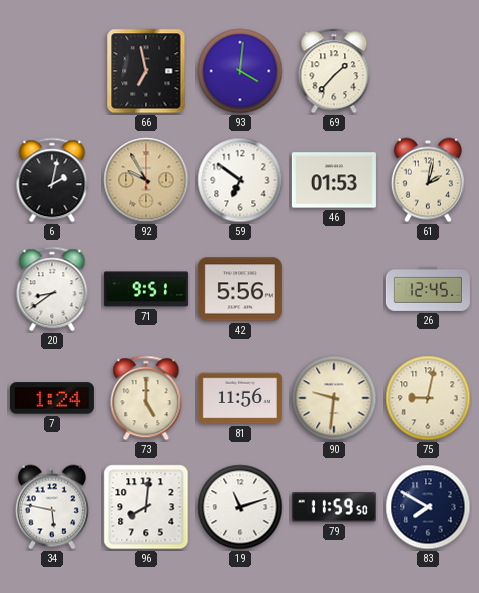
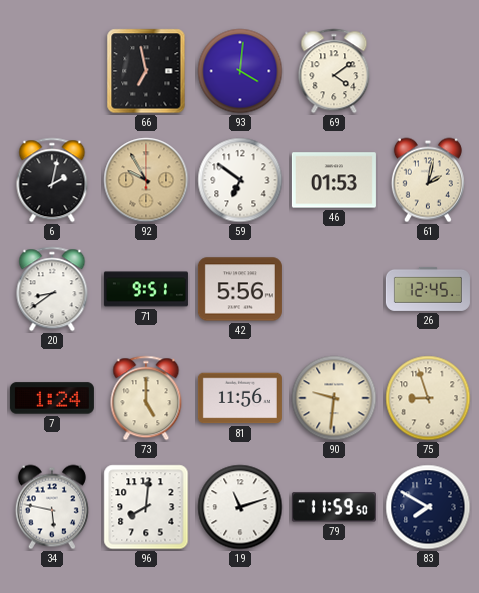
69: 1:37 -> 4:09
75: 9:02 -> 8:57
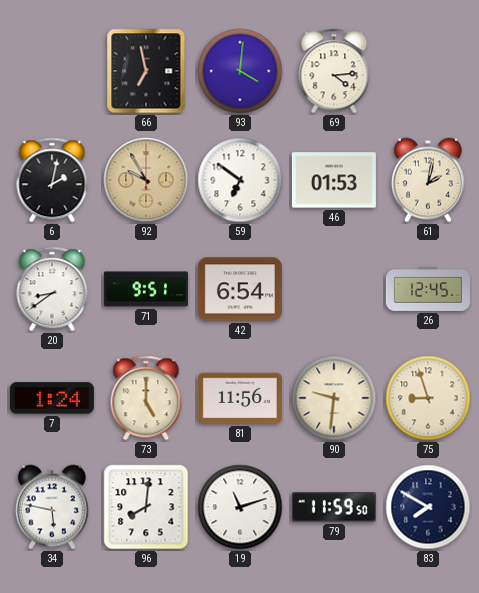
69: 4:09 -> 4:14
42: 5:56 -> 6:54
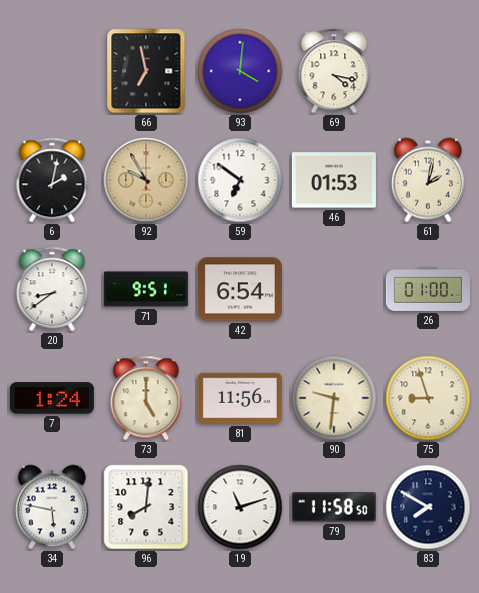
69: 4:14 -> 4:17
26: 12:45 -> 01:00
79: 11:59 -> 11:58
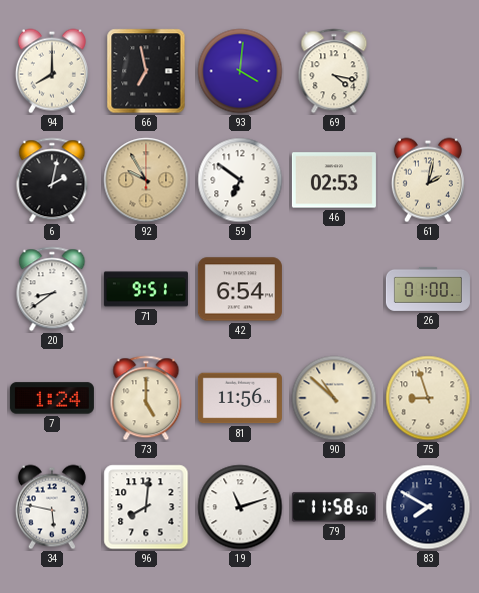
94: none -> 8:00
46: 01:53 -> 02:53
90: 9:31 -> 10:52
